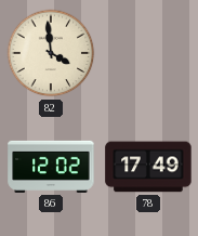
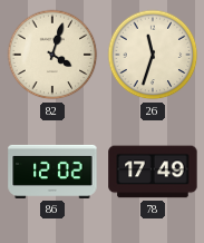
82: 3:59 -> 4:03
26: none -> 11:33
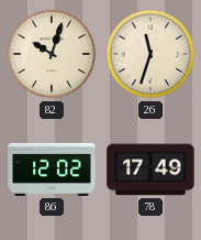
82: 4:03 -> 10:03
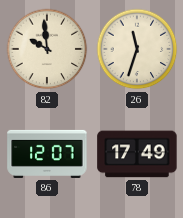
82: 10:03 -> 9:59
86: 12:02 -> 12:07
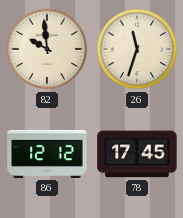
86: 12:07 -> 12:12
78: 17:49 -> 17:45
